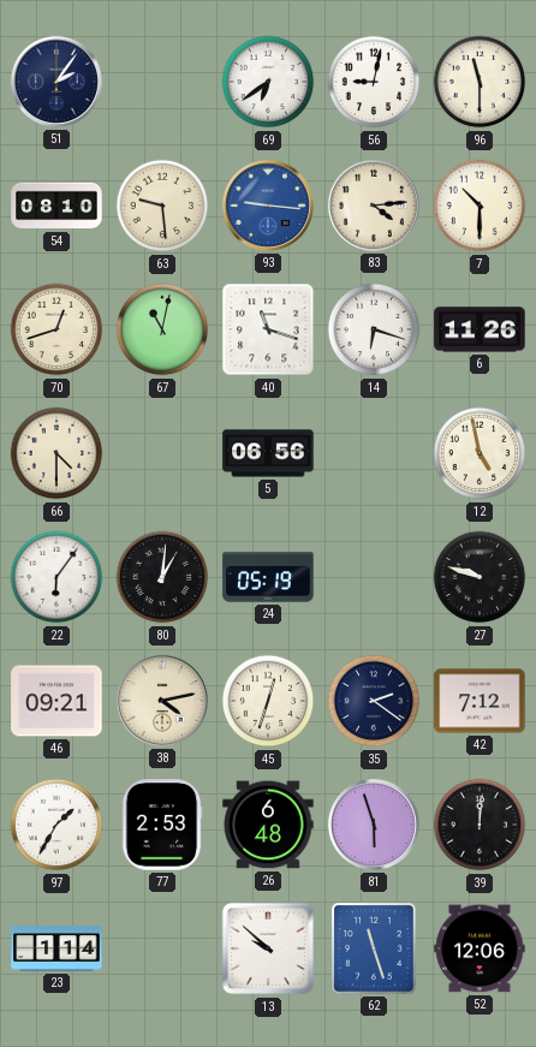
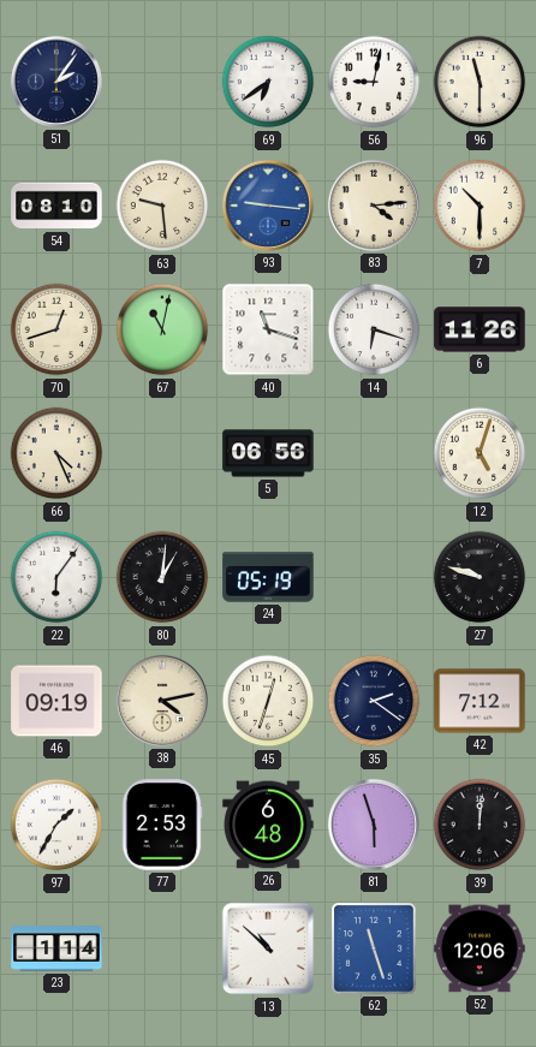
66: 4:30 -> 4:26
12: 4:58 -> 5:03
46: 09:21 -> 09:19
13: 9:52 -> 10:52
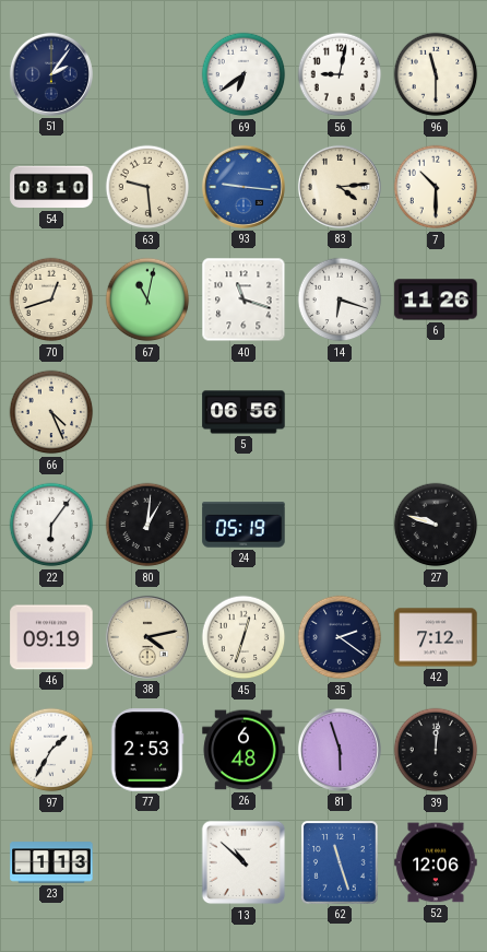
12: 5:03 -> none
23: 1:14 -> 1:13
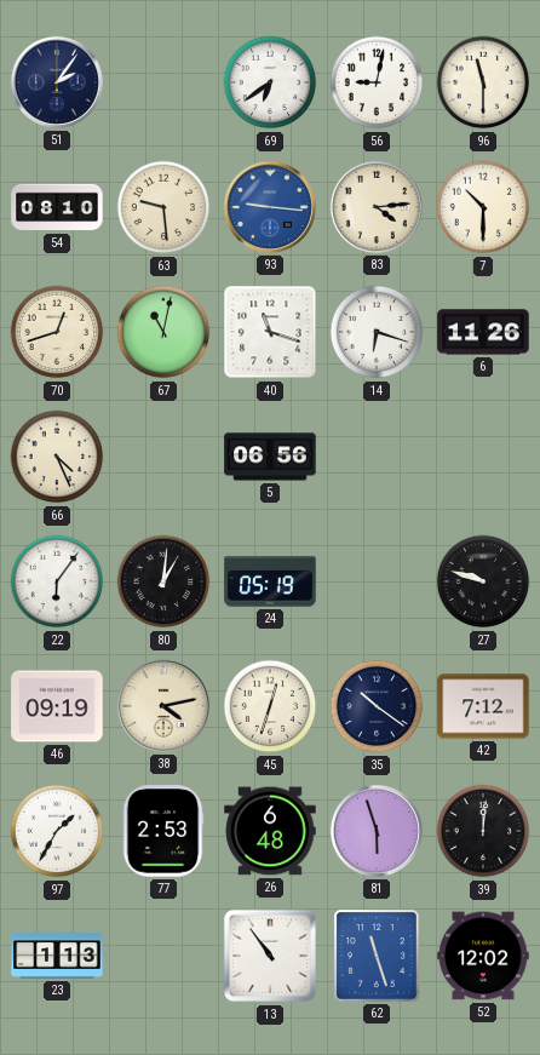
35: 2:21 -> 10:21
13: 10:52 -> 10:54
52: 12:06 -> 12:02
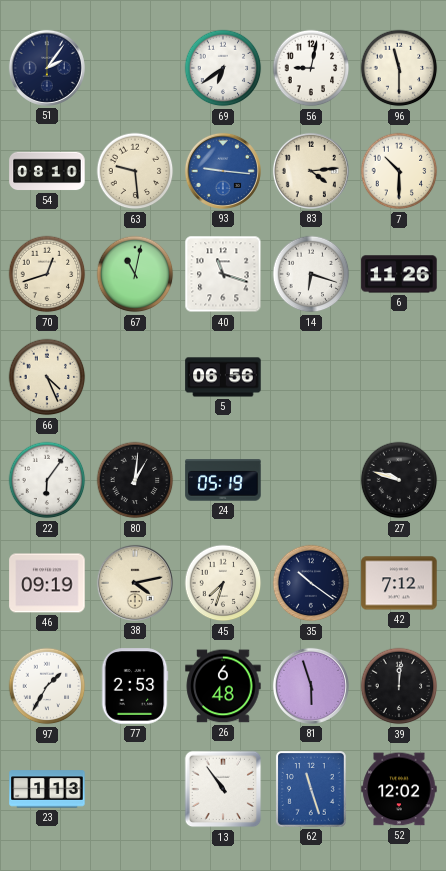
45: 12:33 -> 7:33
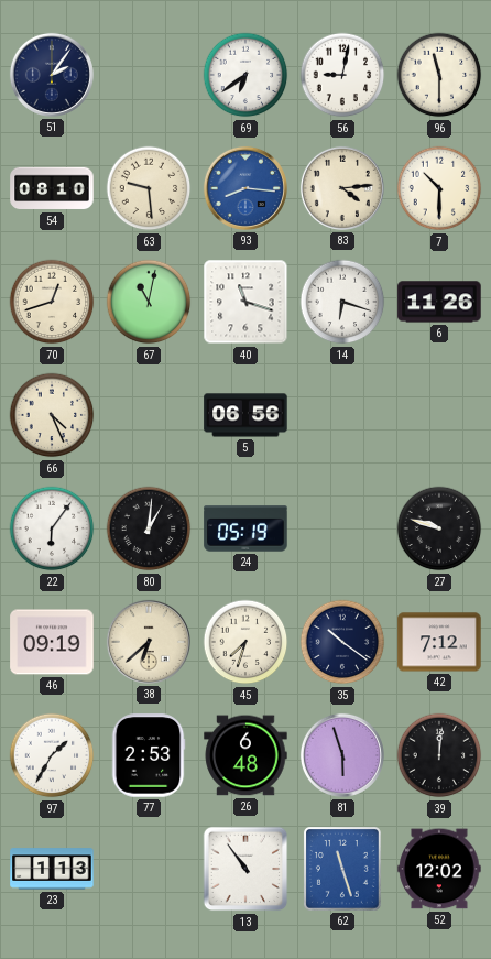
93: 9:16 -> 8:16
38: 4:13 -> 6:38
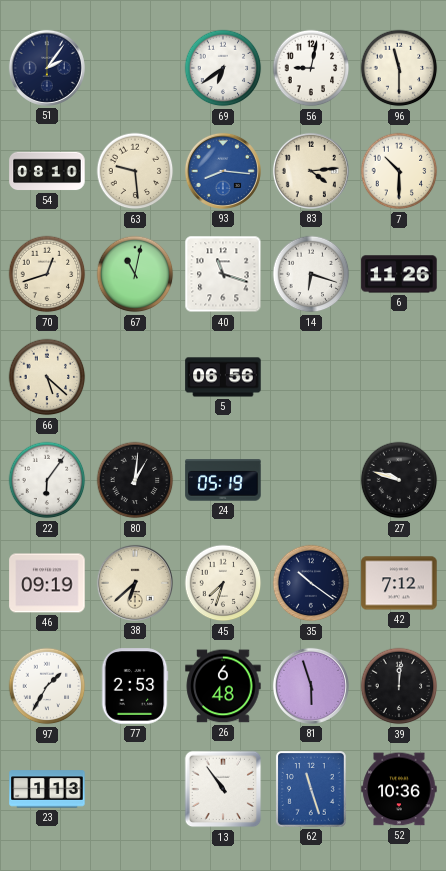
66: 4:26 -> 5:22
52: 12:02 -> 10:36
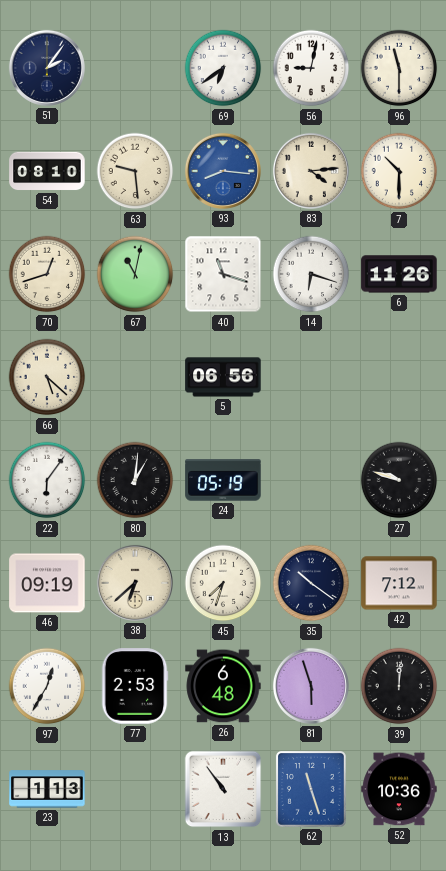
97: 1:35 -> 12:35
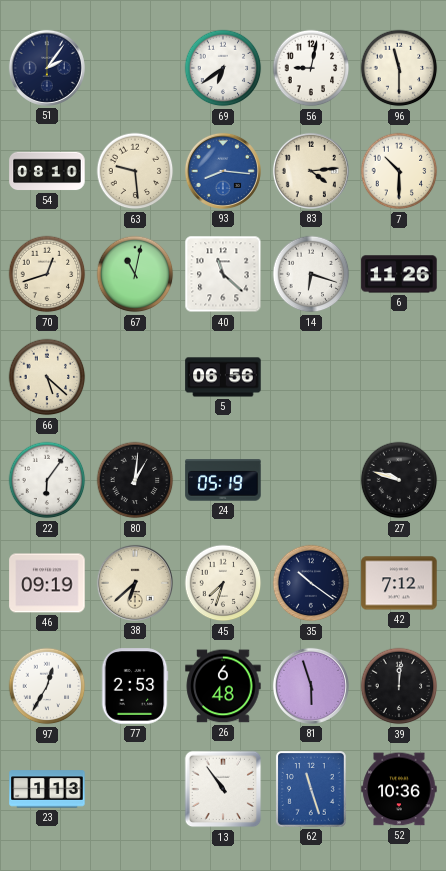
40: 11:18 -> 11:22
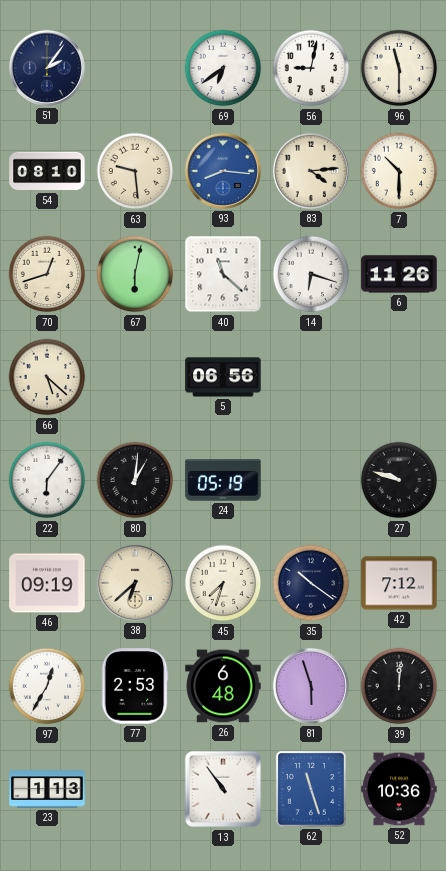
67: 11:02 -> 6:02
